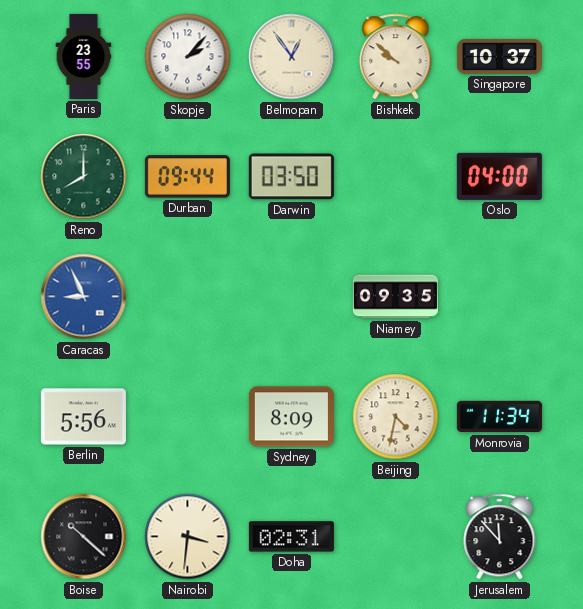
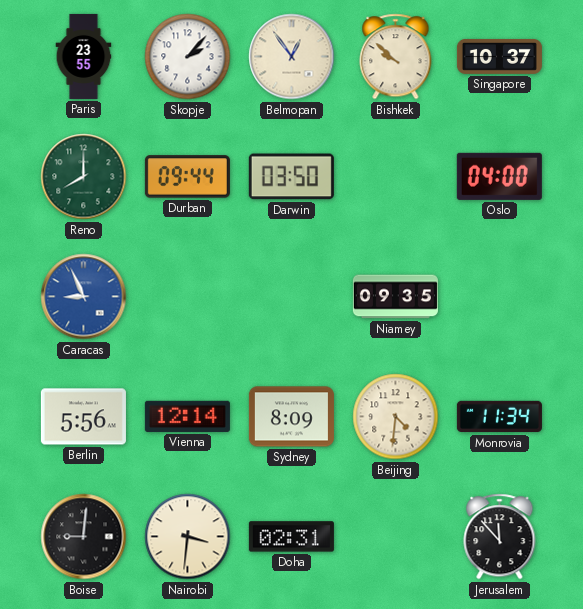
Vienna: none -> 12:14
Beijing: 4:32 -> 4:31
Boise: 10:22 -> 9:01
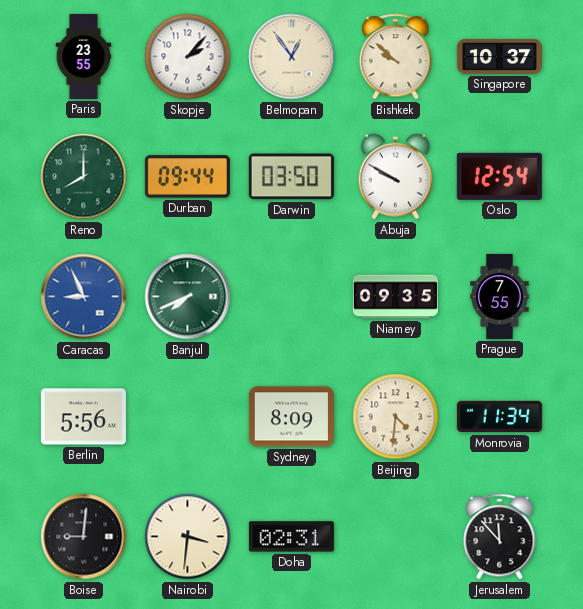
Abuja: none -> 9:50
Oslo: 04:00 -> 12:54
Banjul: none -> 7:41
Prague: none -> 7:55
Vienna: 12:14 -> none
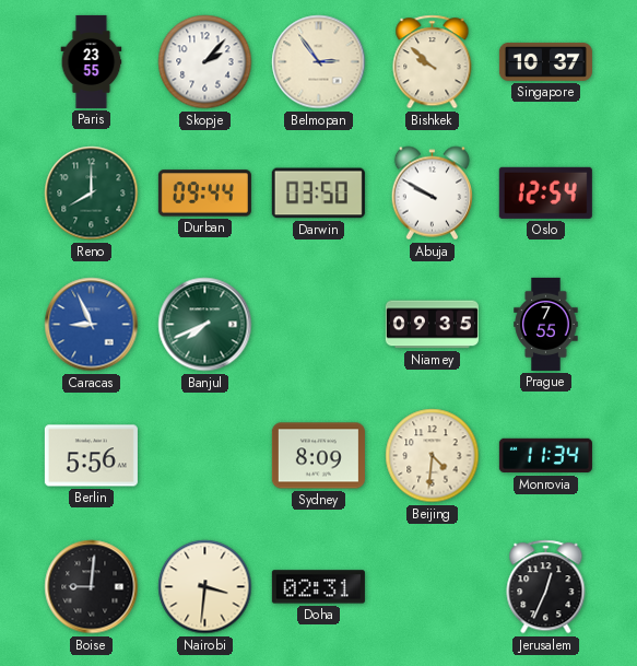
Belmopan: 12:54 -> 2:54
Jerusalem: 11:53 -> 12:34
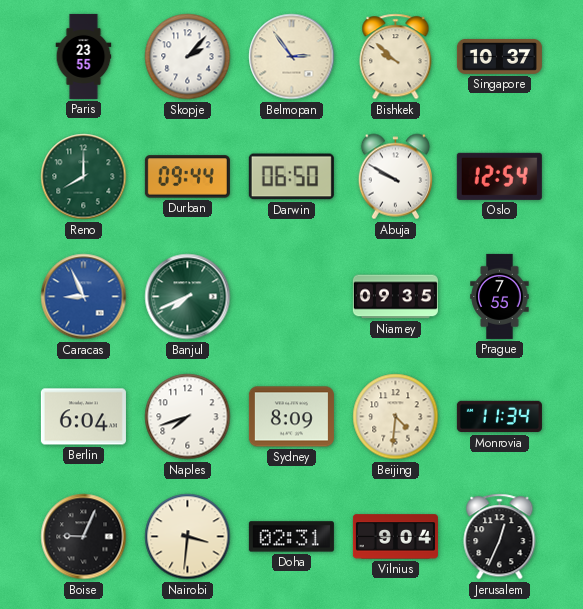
Darwin: 03:50 -> 06:50
Berlin: 5:56 -> 6:04
Naples: none -> 7:42
Boise: 9:01 -> 9:04
Vilnius: none -> 9:04
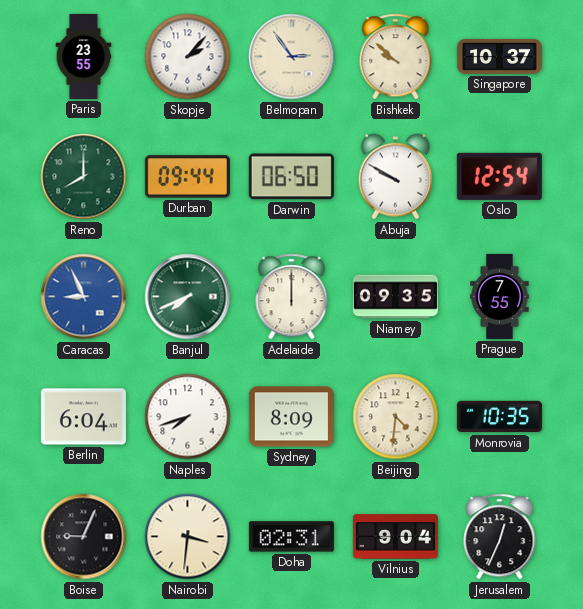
Adelaide: none -> 12:00
Monrovia: 11:34 -> 10:35
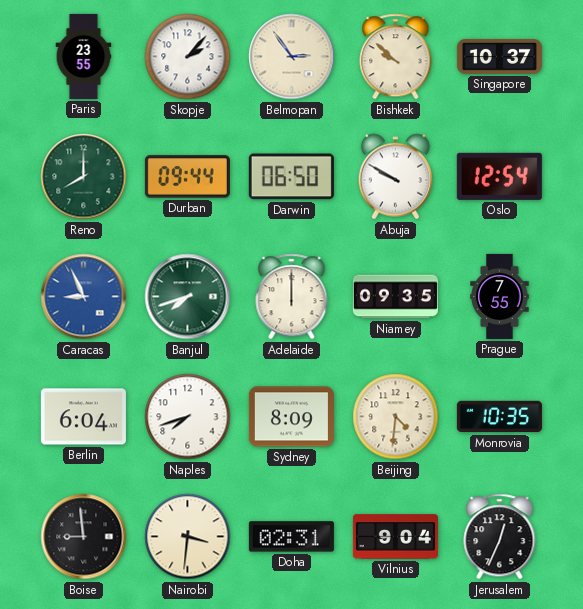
Banjul: 7:41 -> 7:42
Boise: 9:04 -> 8:59
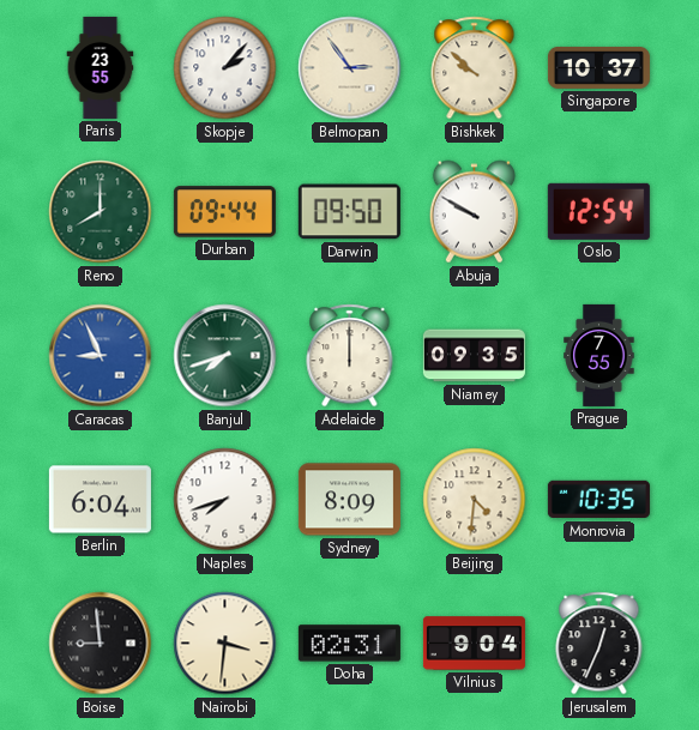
Darwin: 06:50 -> 09:50
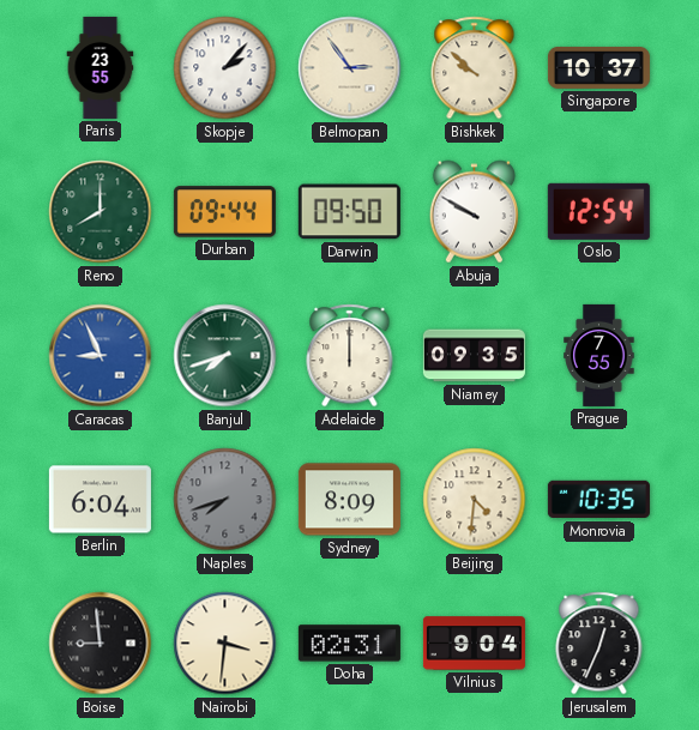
Naples dial: white -> grey
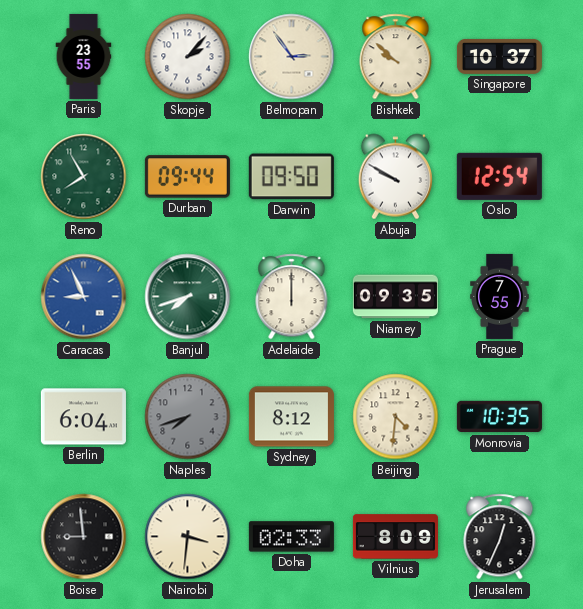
Reno: 8:00 -> 7:55
Sydney: 8:09 -> 8:12
Doha: 02:31 -> 02:33
Vilnius: 9:04 -> 8:09
